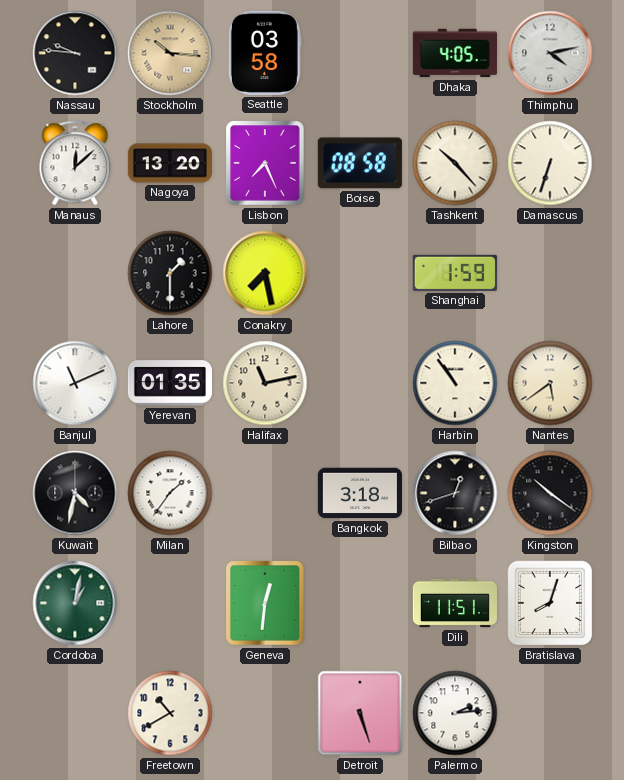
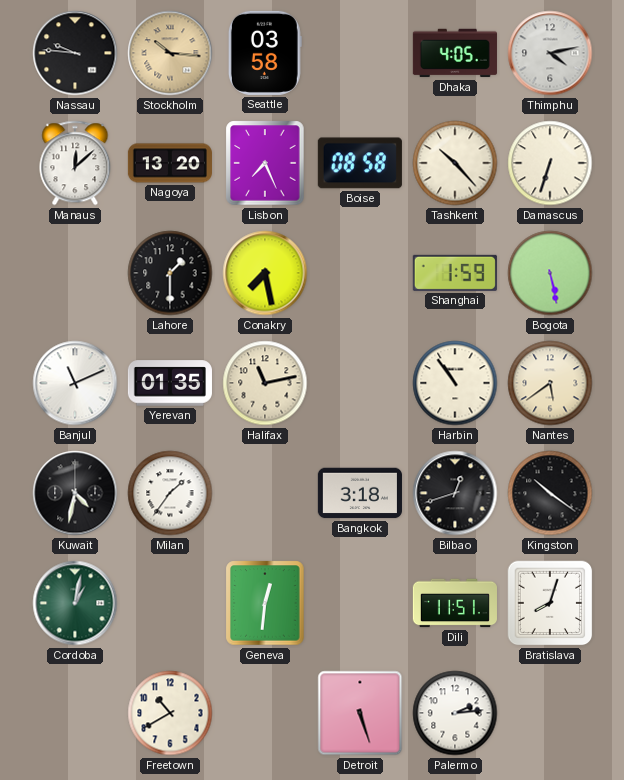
Bogota: none -> 5:28
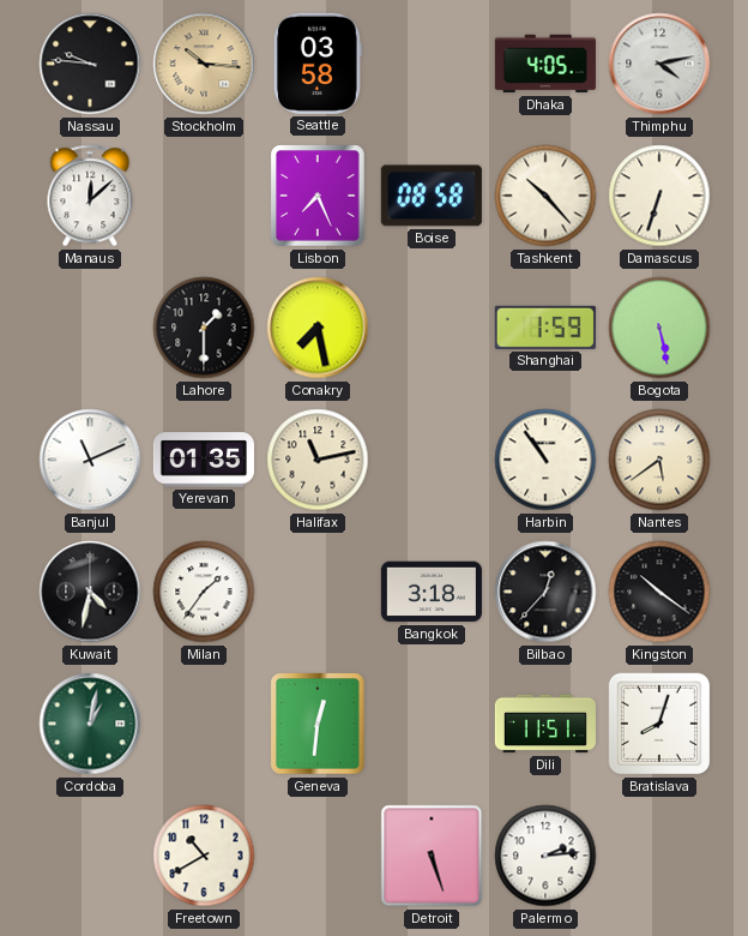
Nagoya: 13:20 -> none
Bilbao: 12:42 -> 12:37
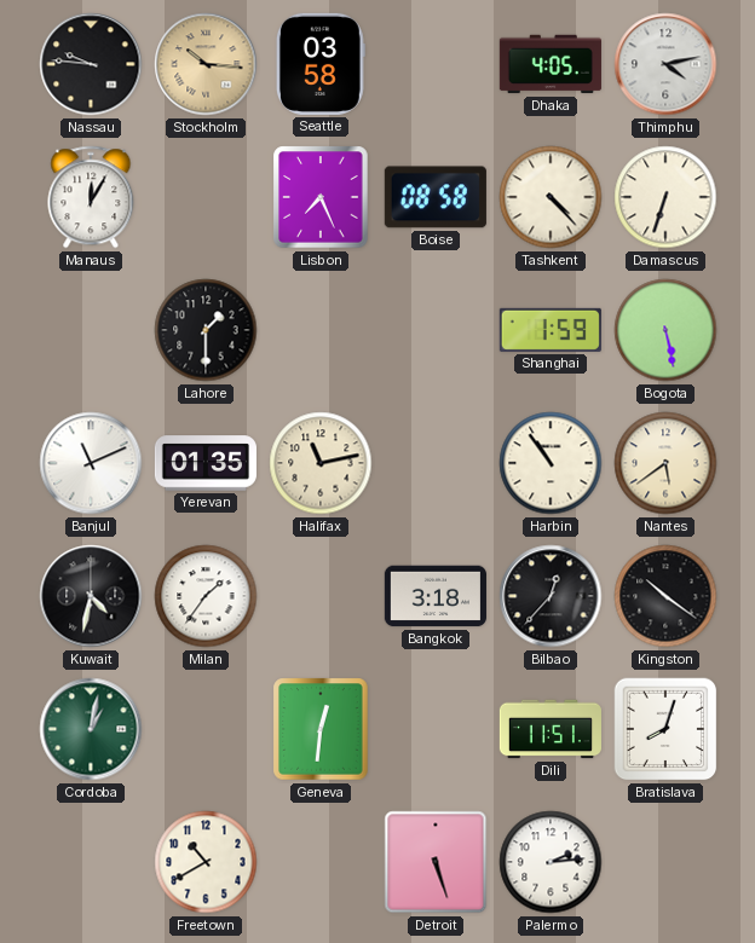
Manaus: 12:08 -> 12:05
Tashkent: 10:23 -> 4:23
Conakry: 7:28 -> none
